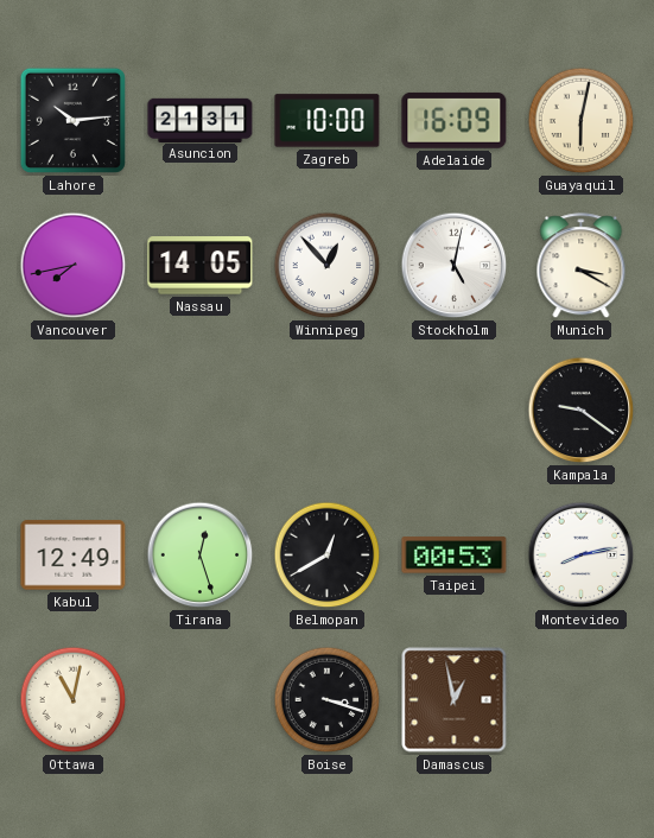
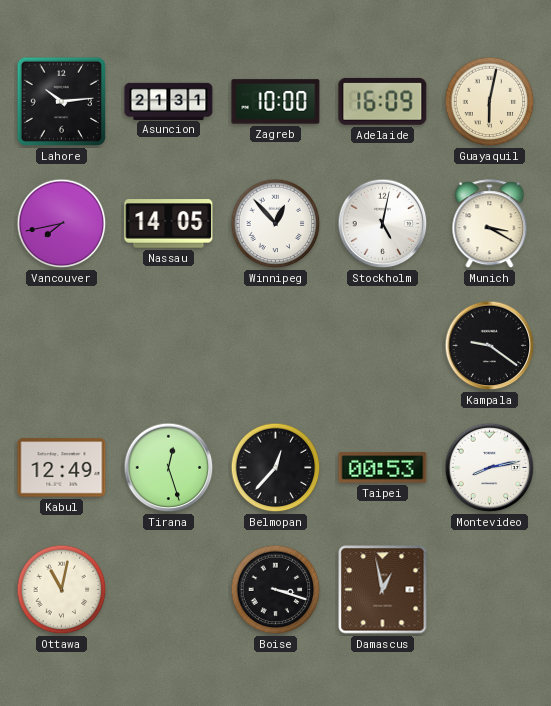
Belmopan: 12:40 -> 12:37
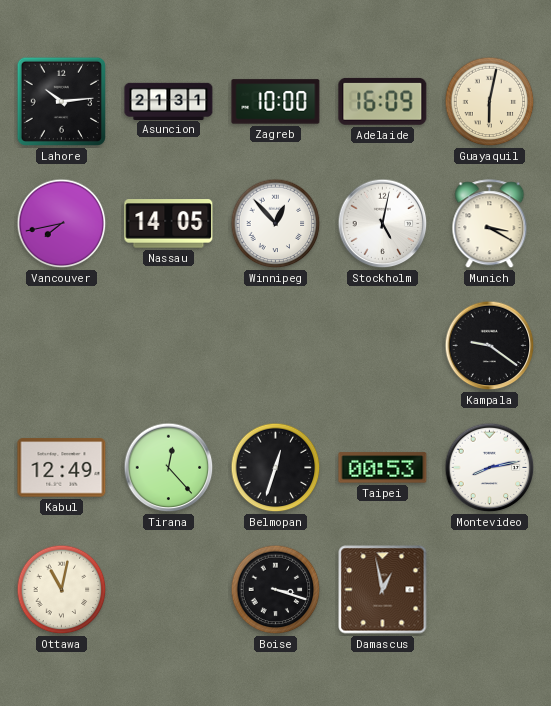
Tirana: 12:27 -> 12:23
Belmopan: 12:37 -> 12:33
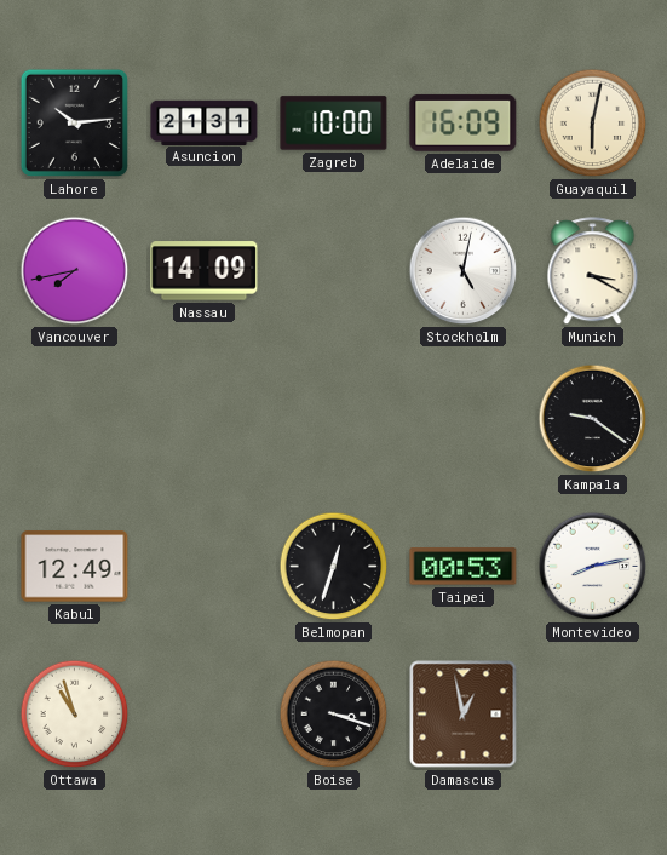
Nassau: 14:05 -> 14:09
Winnipeg: 12:53 -> none
Tirana: 12:23 -> none
Ottawa: 11:02 -> 10:57
